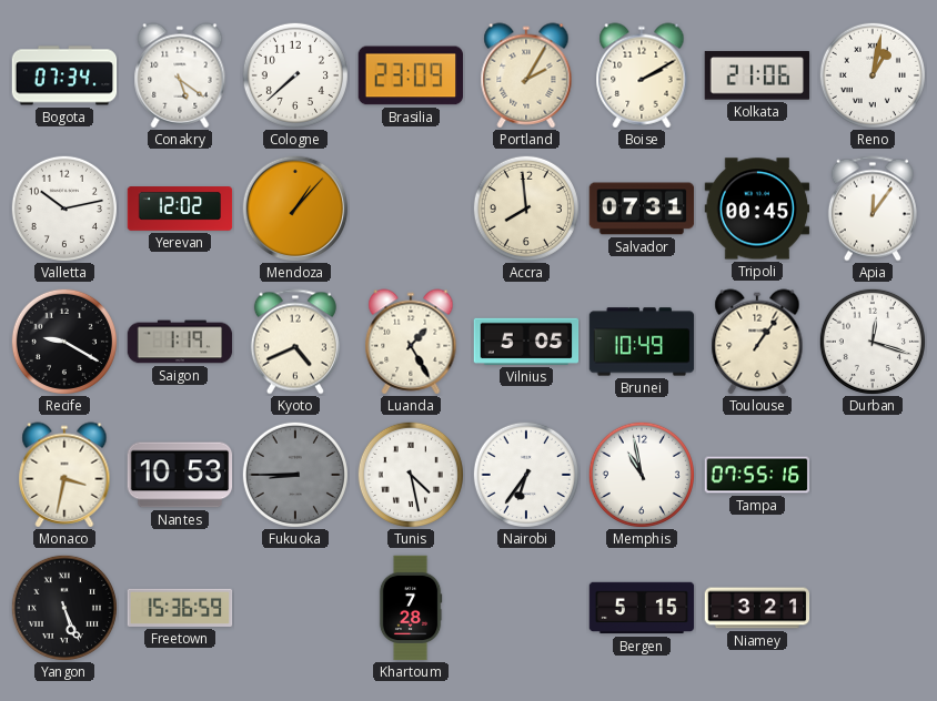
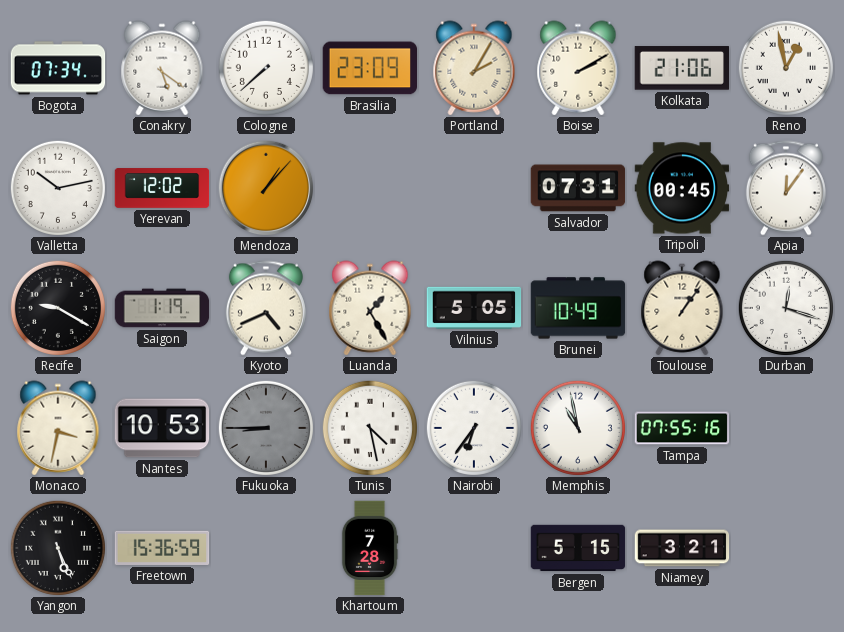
Reno: 1:02 -> 12:58
Accra: 7:59 -> none
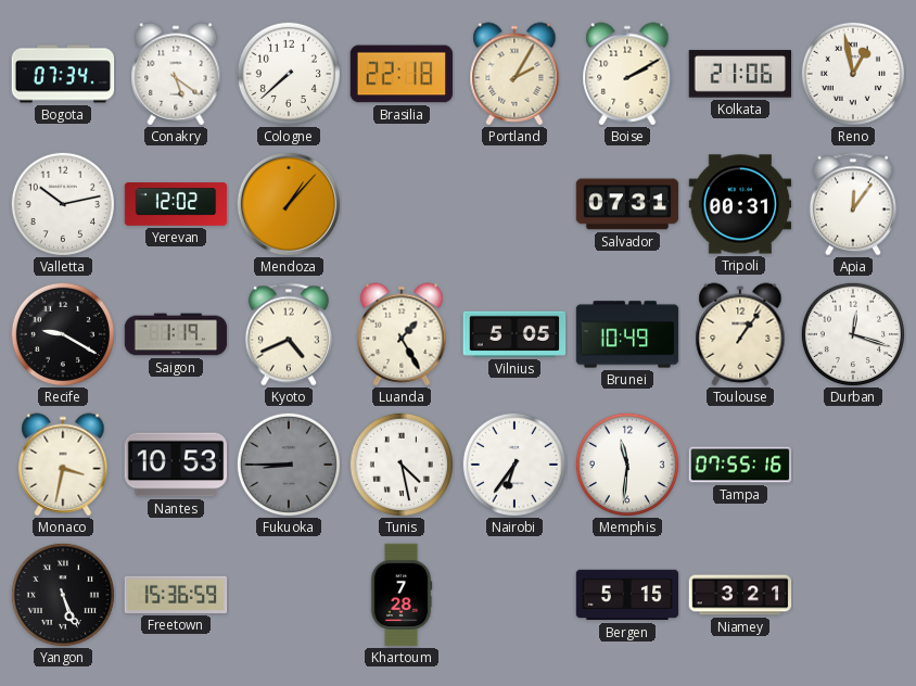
Brasilia: 23:09 -> 22:18
Tripoli: 00:45 -> 00:31
Memphis: 10:58 -> 11:31
